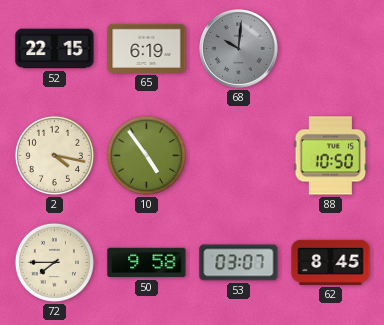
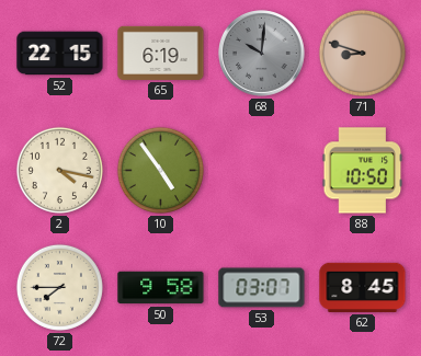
71: none -> 8:48
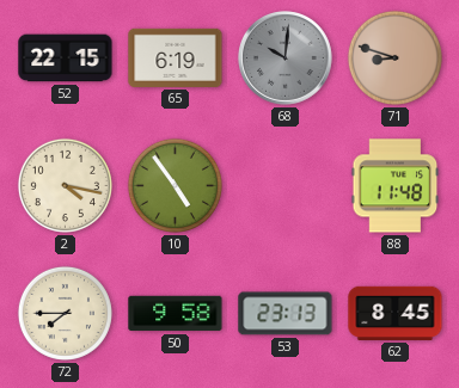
88: 10:50 -> 11:48
53: 03:07 -> 23:13
